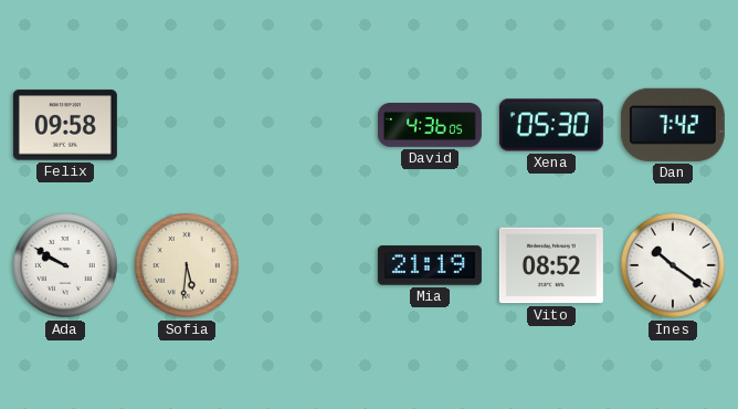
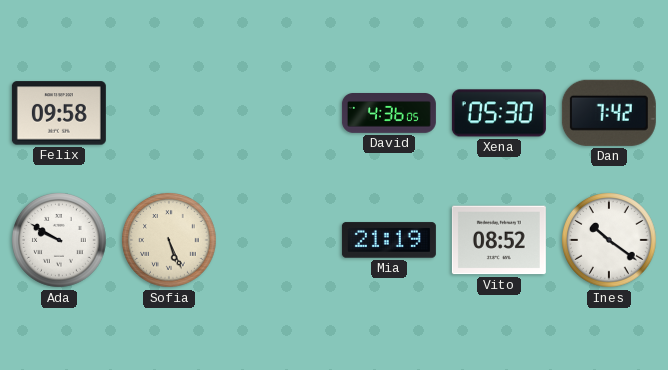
Sofia: 5:31 -> 5:26
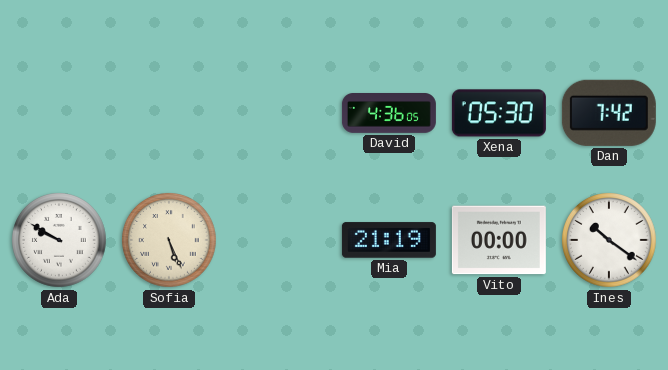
Felix: 09:58 -> none
Vito: 08:52 -> 00:00
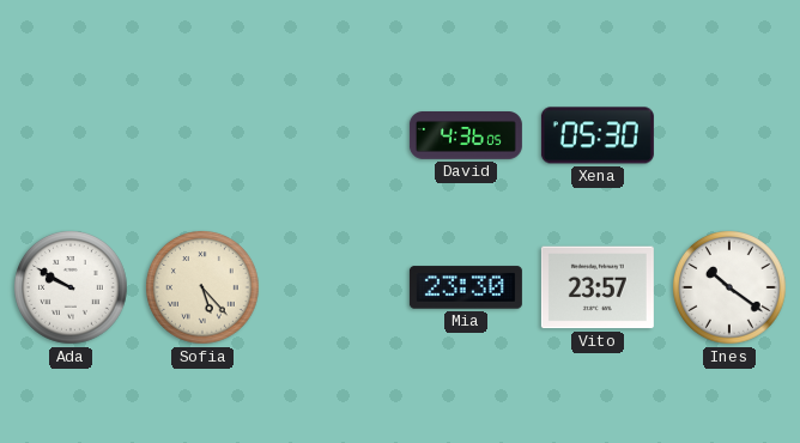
Dan: 7:42 -> none
Sofia: 5:26 -> 5:23
Mia: 21:19 -> 23:30
Vito: 00:00 -> 23:57
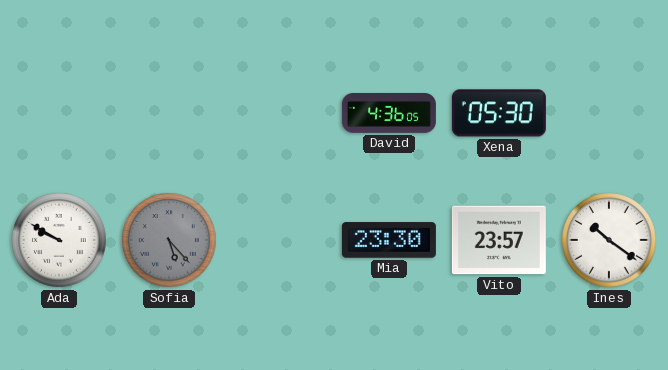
Sofia dial: cream -> grey
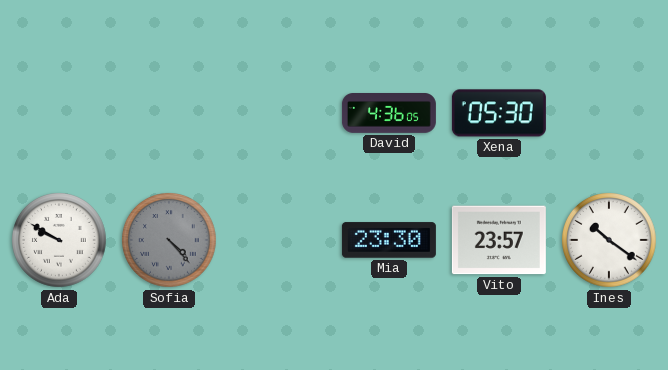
Sofia: 5:23 -> 4:23
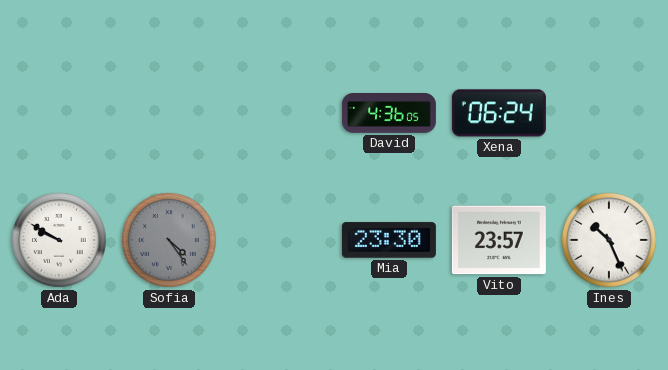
Xena: 05:30 -> 06:24
Sofia: 4:23 -> 4:24
Ines: 10:21 -> 10:26
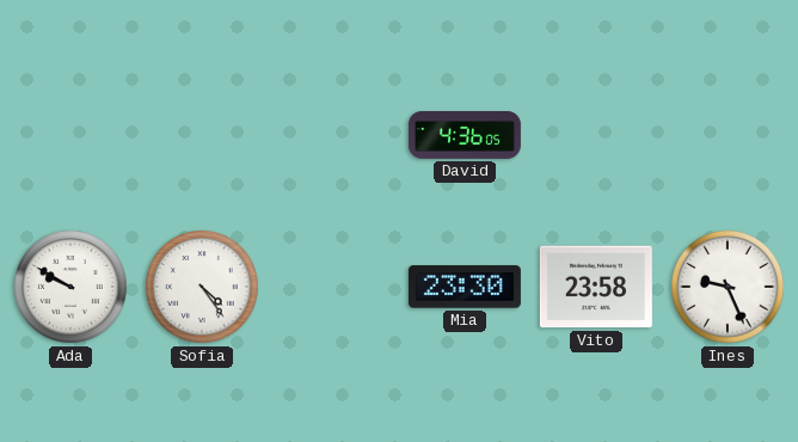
Xena: 06:24 -> none
Sofia dial: grey -> white
Vito: 23:57 -> 23:58
Ines: 10:26 -> 9:26
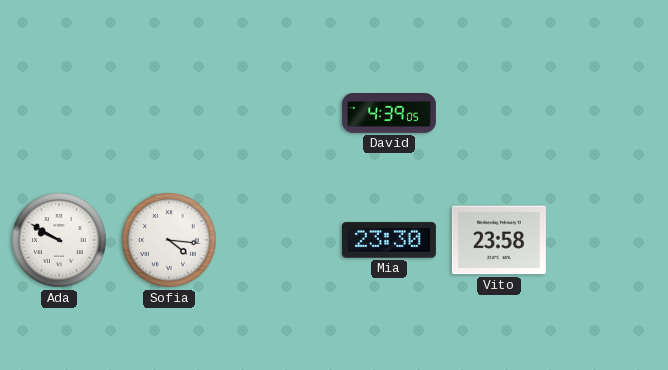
David: 4:36 -> 4:39
Sofia: 4:24 -> 4:16
Ines: 9:26 -> none
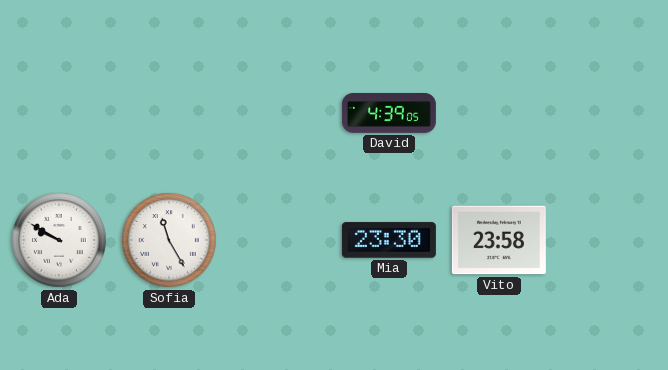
Sofia: 4:16 -> 11:25
